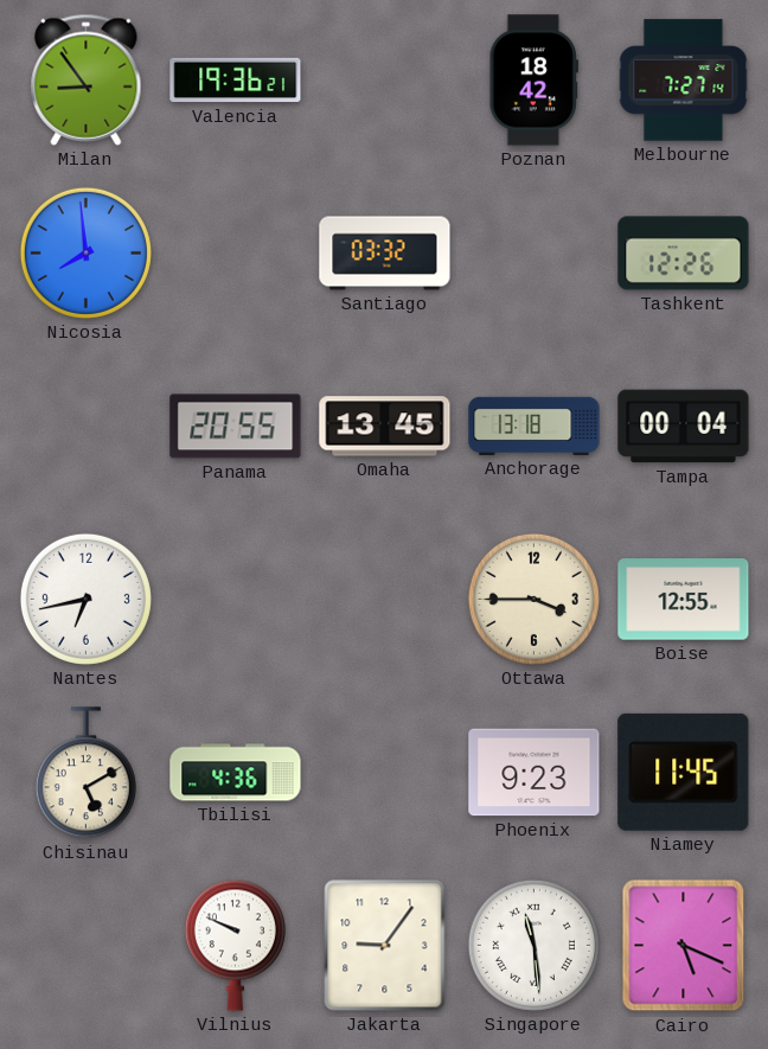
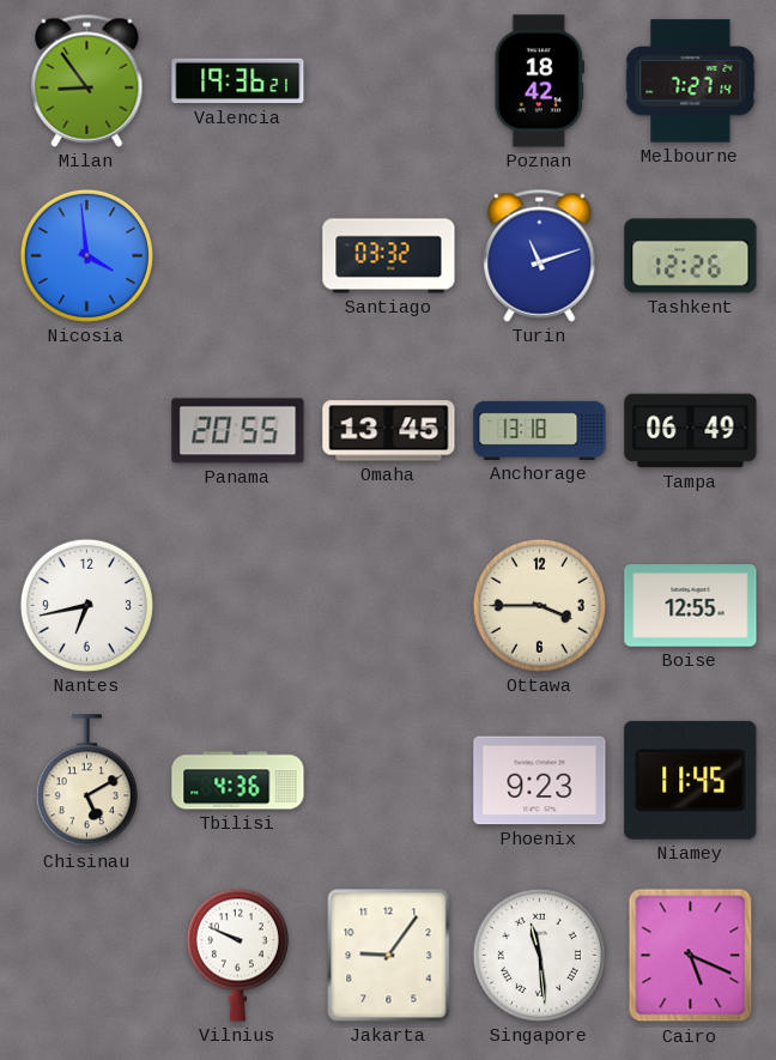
Nicosia: 7:59 -> 3:59
Turin: none -> 11:12
Tampa: 00:04 -> 06:49
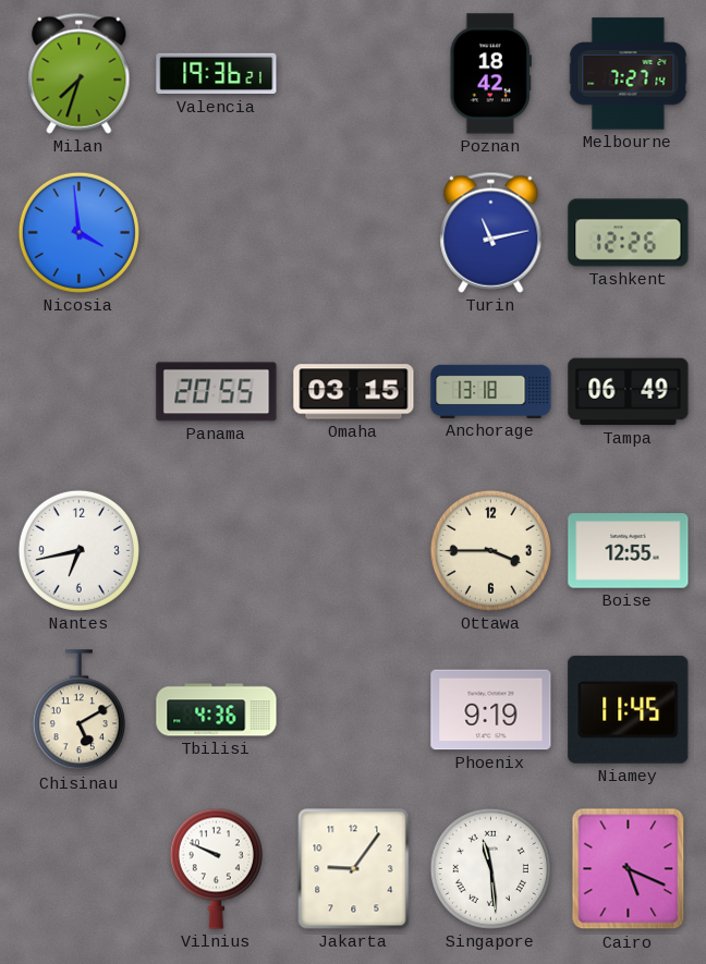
Milan: 8:54 -> 7:33
Santiago: 03:32 -> none
Turin: 11:12 -> 11:13
Omaha: 13:45 -> 03:15
Phoenix: 9:23 -> 9:19
